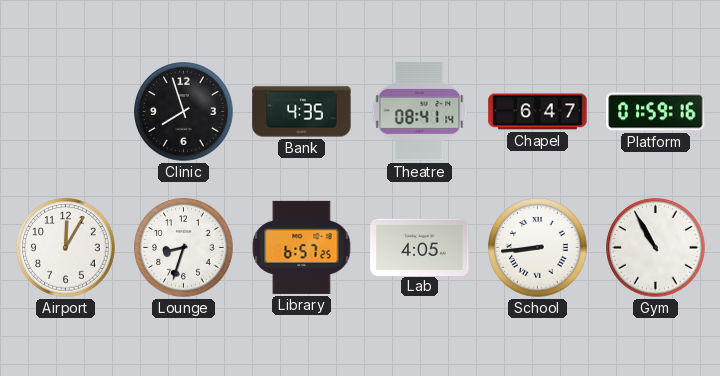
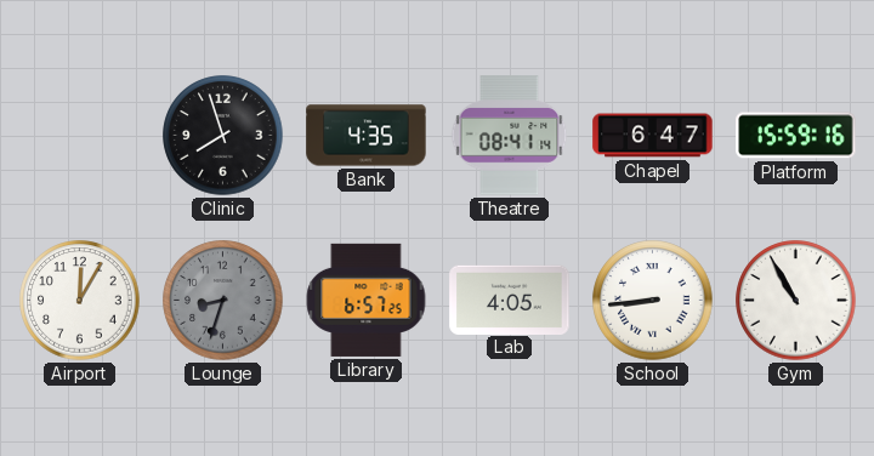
Platform: 01:59 -> 15:59
Lounge dial: white -> grey
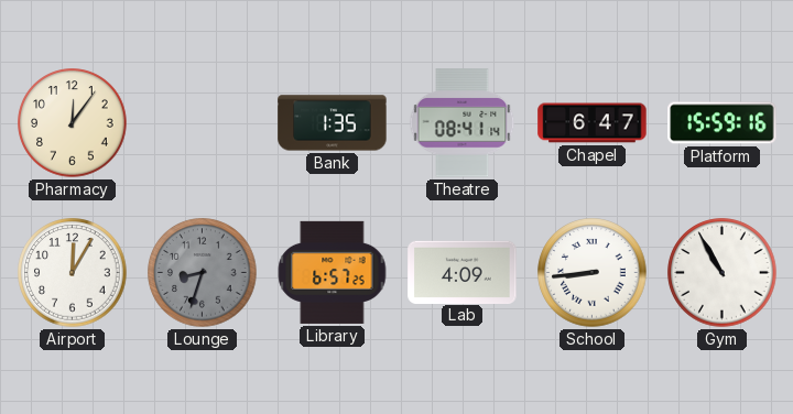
Pharmacy: none -> 12:06
Clinic: 7:57 -> none
Bank: 4:35 -> 1:35
Lab: 4:05 -> 4:09
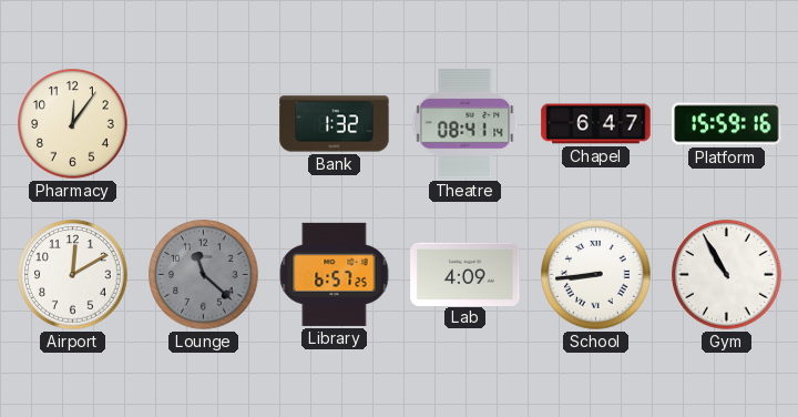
Bank: 1:35 -> 1:32
Airport: 12:05 -> 12:10
Lounge: 8:33 -> 11:22
